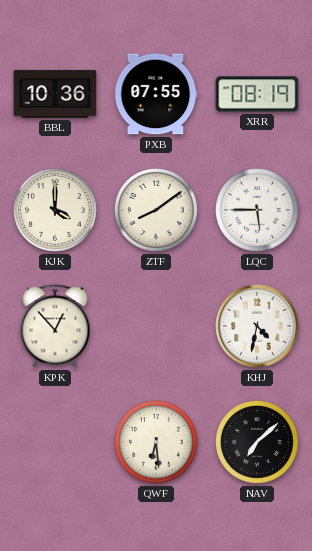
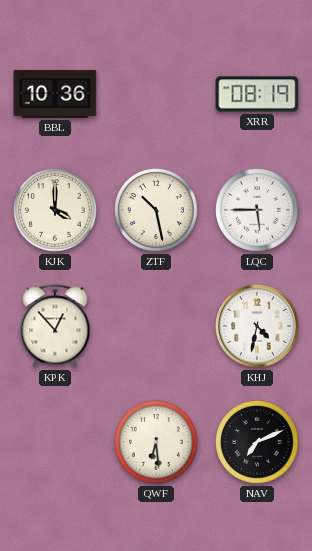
PXB: 07:55 -> none
ZTF: 8:09 -> 10:28
NAV: 7:08 -> 7:11
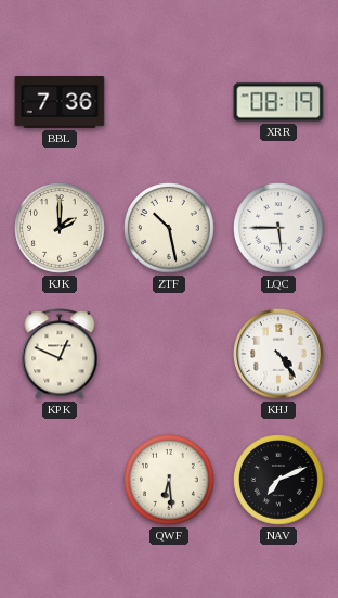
BBL: 10:36 -> 7:36
KJK: 4:00 -> 2:00
KPK: 12:53 -> 12:49
KHJ: 4:32 -> 4:24
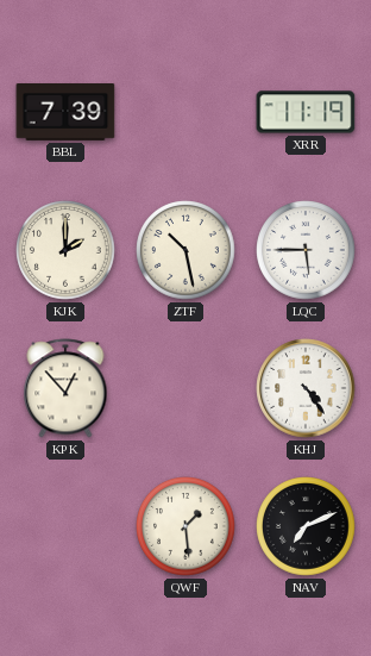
BBL: 7:36 -> 7:39
XRR: 08:19 -> 11:19
KPK: 12:49 -> 12:53
QWF: 6:29 -> 1:29
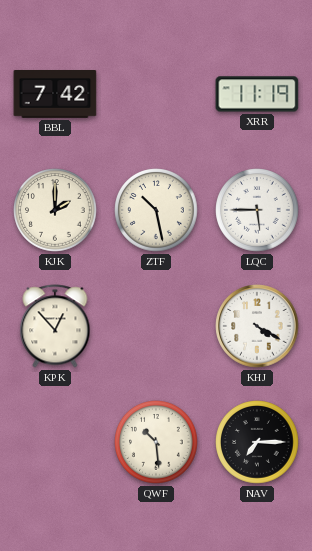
BBL: 7:39 -> 7:42
KHJ: 4:24 -> 4:20
QWF: 1:29 -> 10:29
NAV: 7:11 -> 7:15
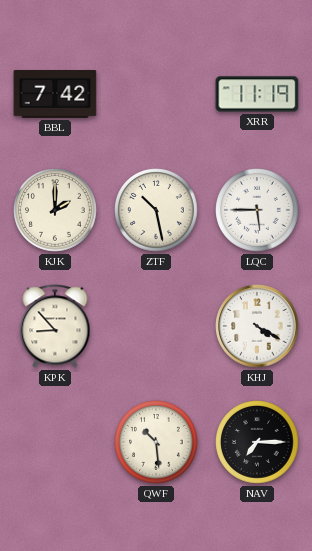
KPK: 12:53 -> 8:53
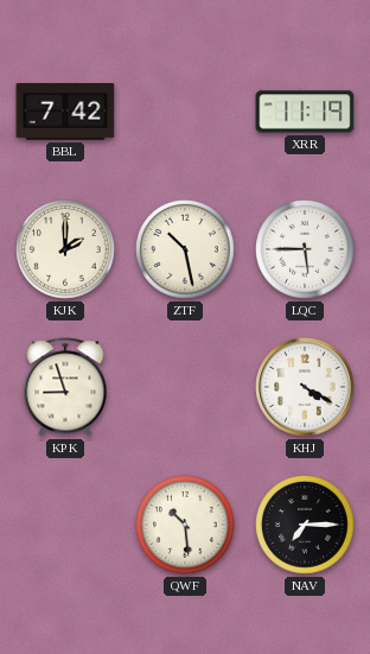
KPK: 8:53 -> 8:57
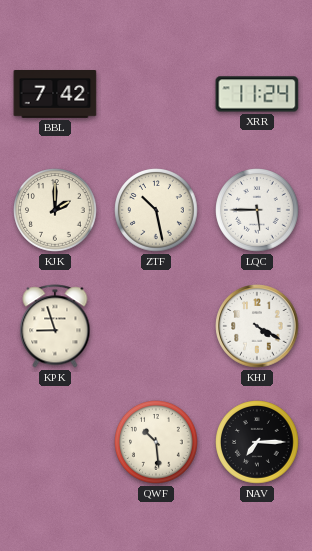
XRR: 11:19 -> 11:24
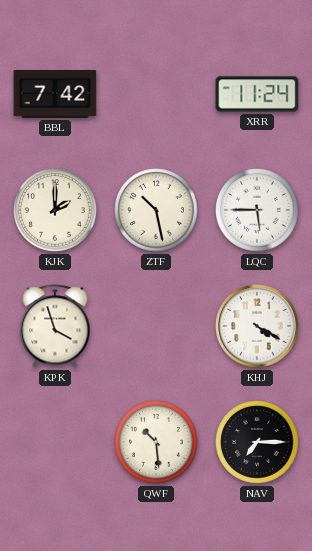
KPK: 8:57 -> 3:57
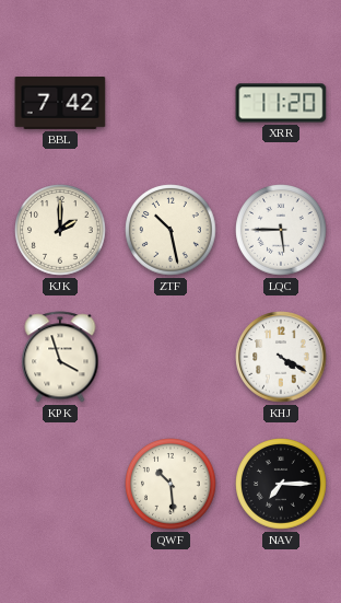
XRR: 11:24 -> 11:20
